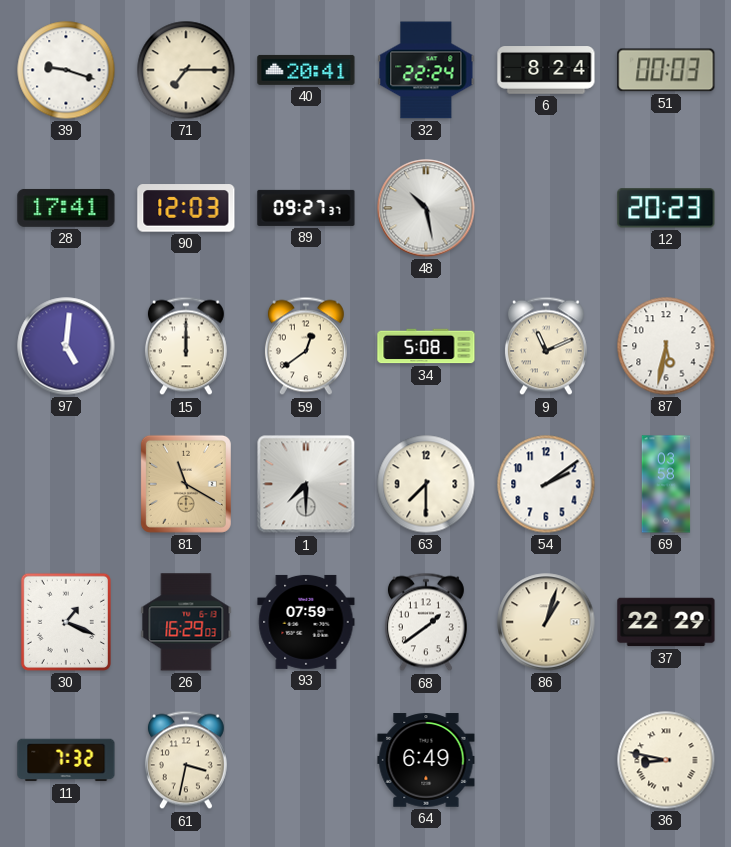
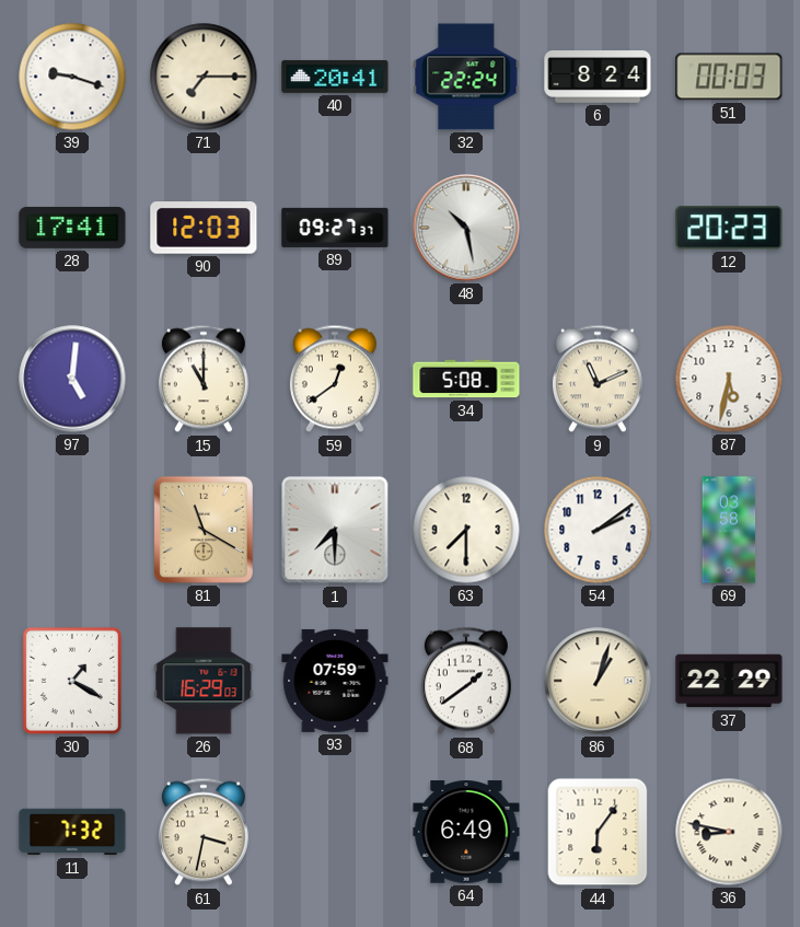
15: 12:00 -> 11:00
30: 1:19 -> 1:20
44: none -> 6:06
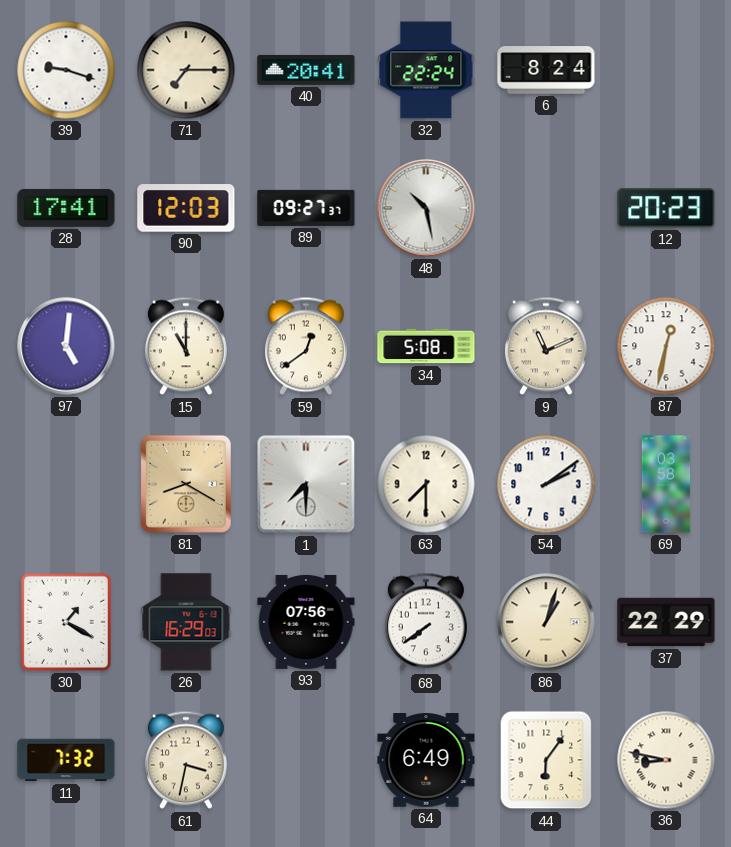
51: 00:03 -> none
87: 5:32 -> 12:32
81: 11:20 -> 8:20
93: 07:59 -> 07:56
68: 1:39 -> 7:39
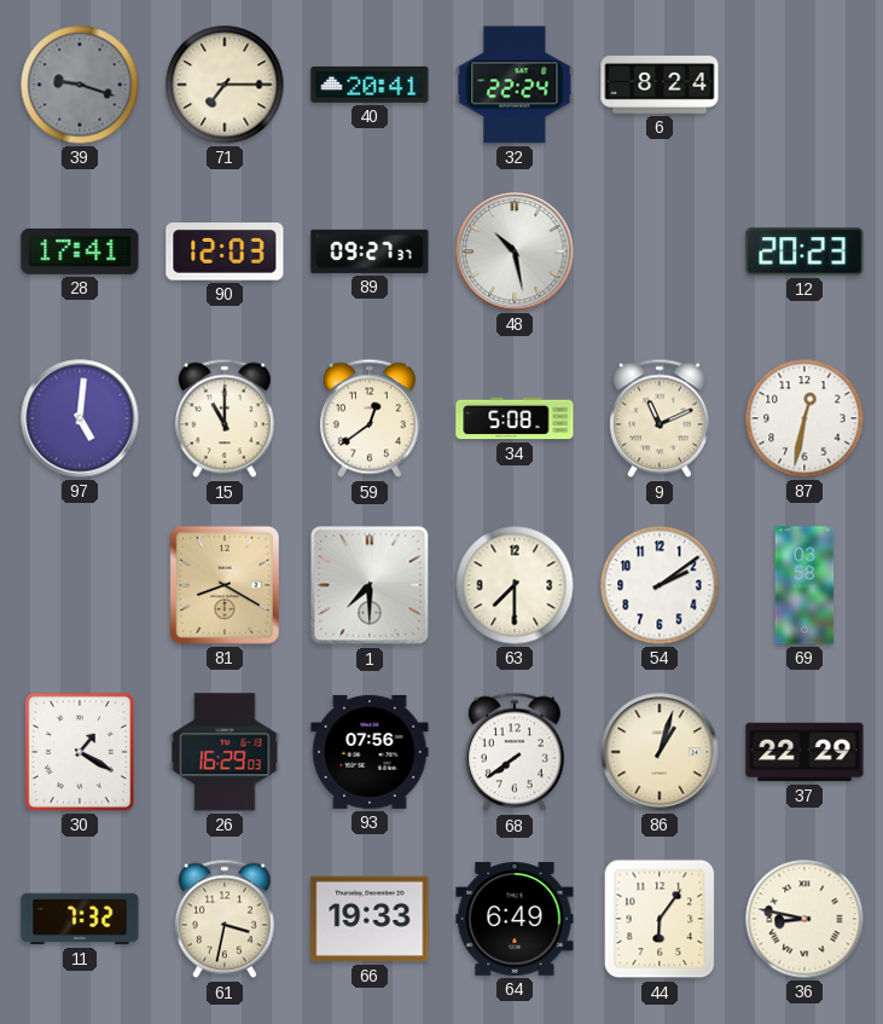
39 dial: white -> grey
66: none -> 19:33
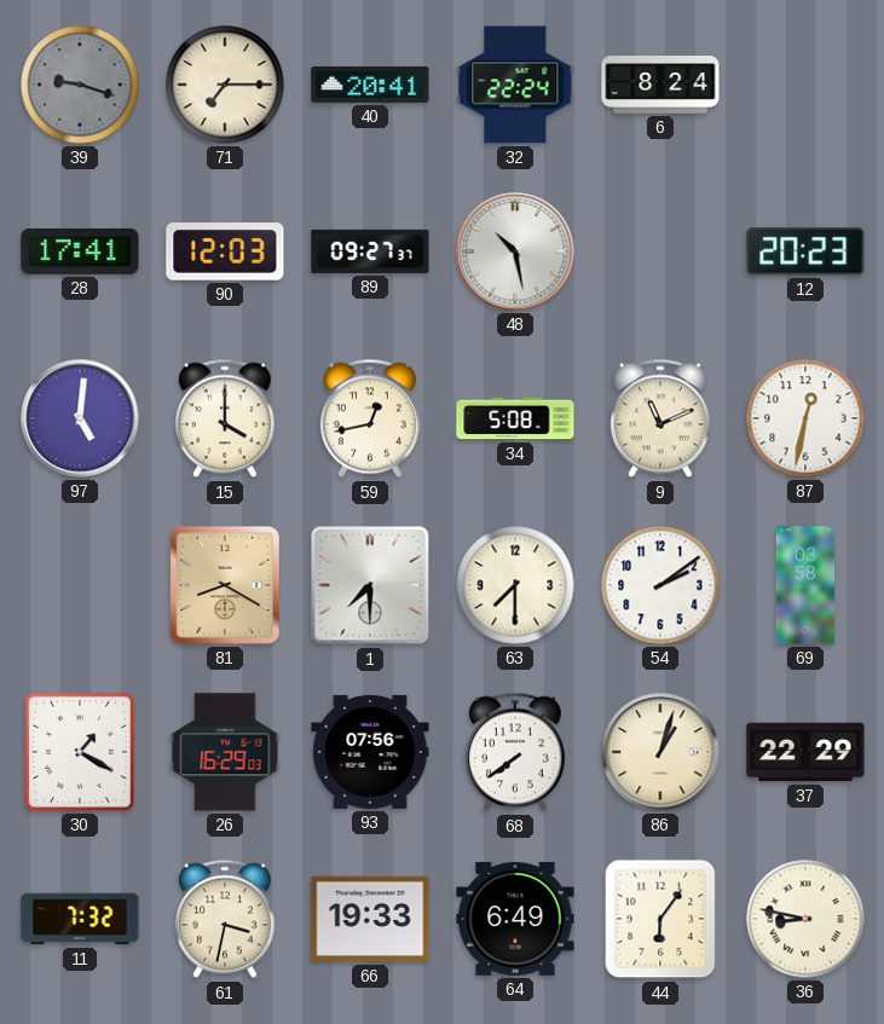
15: 11:00 -> 4:00
59: 12:39 -> 12:43
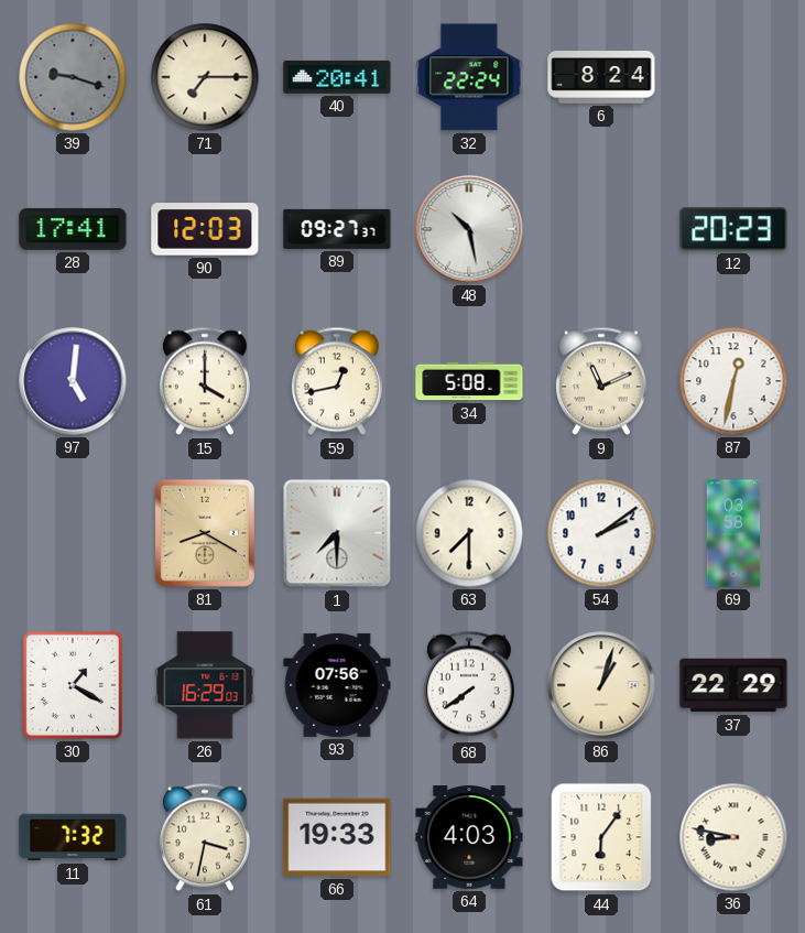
64: 6:49 -> 4:03
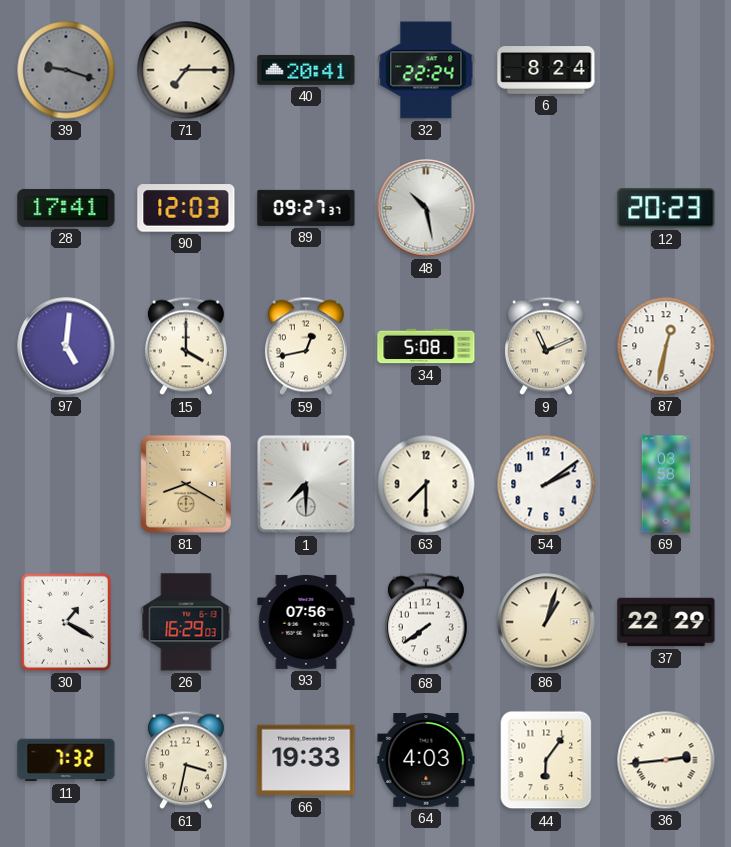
36: 8:47 -> 2:44
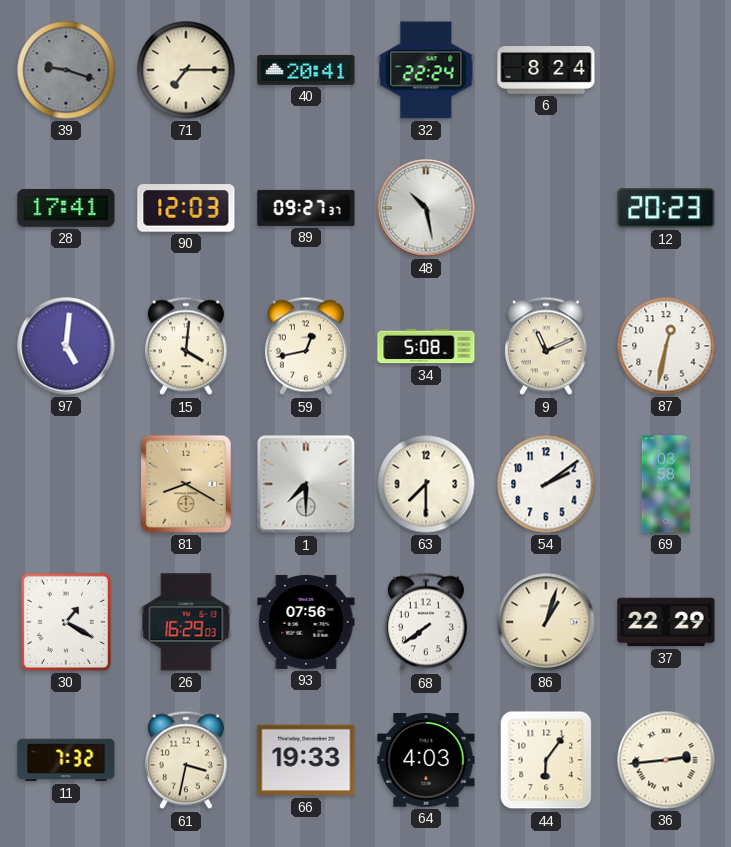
15: 4:00 -> 4:01
